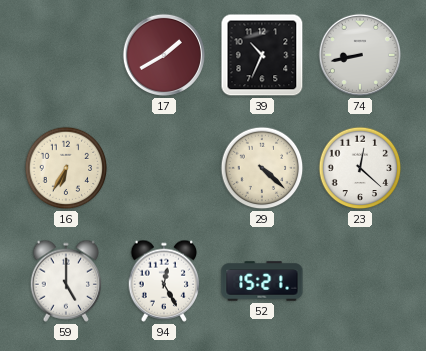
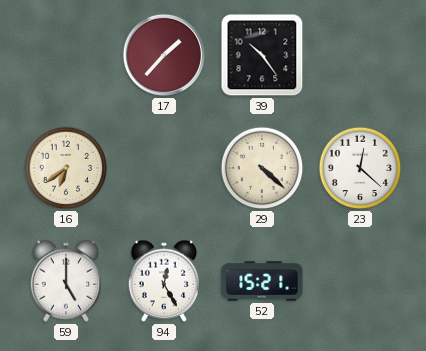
17: 1:40 -> 1:37
39: 10:34 -> 10:24
74: 8:43 -> none
16: 6:35 -> 6:39
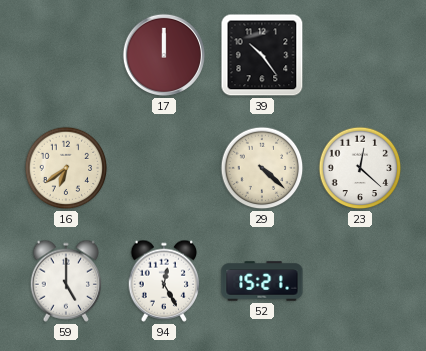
17: 1:37 -> 12:00
